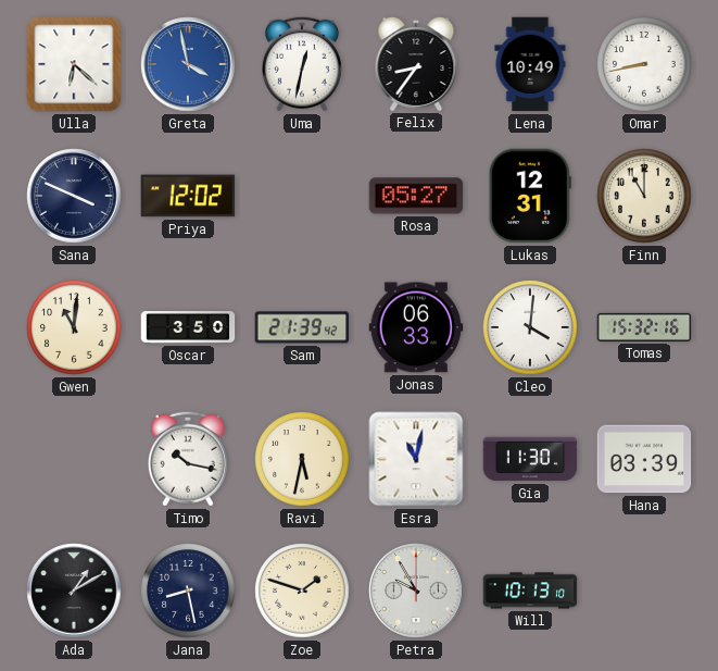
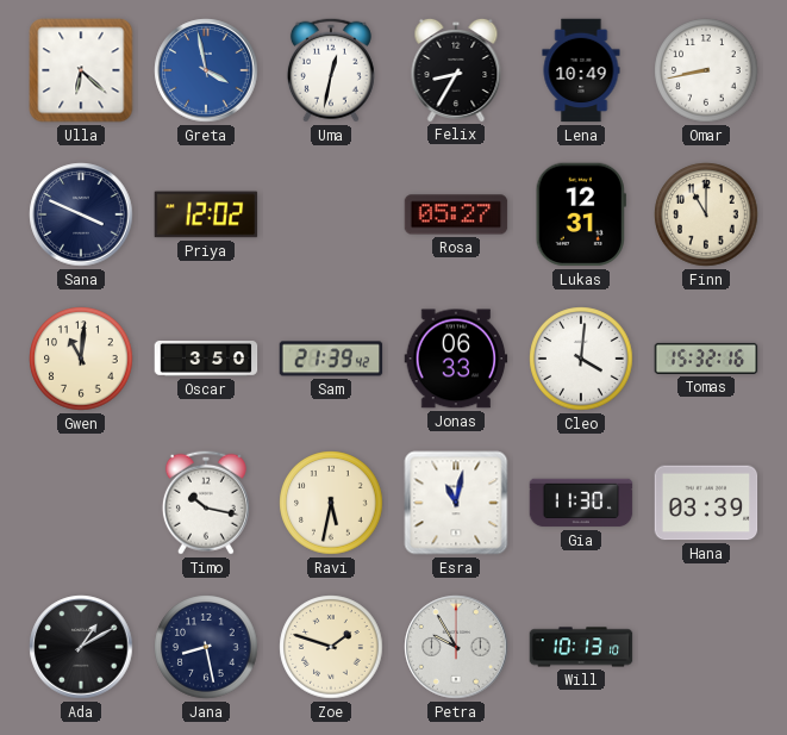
Felix: 8:36 -> 8:35
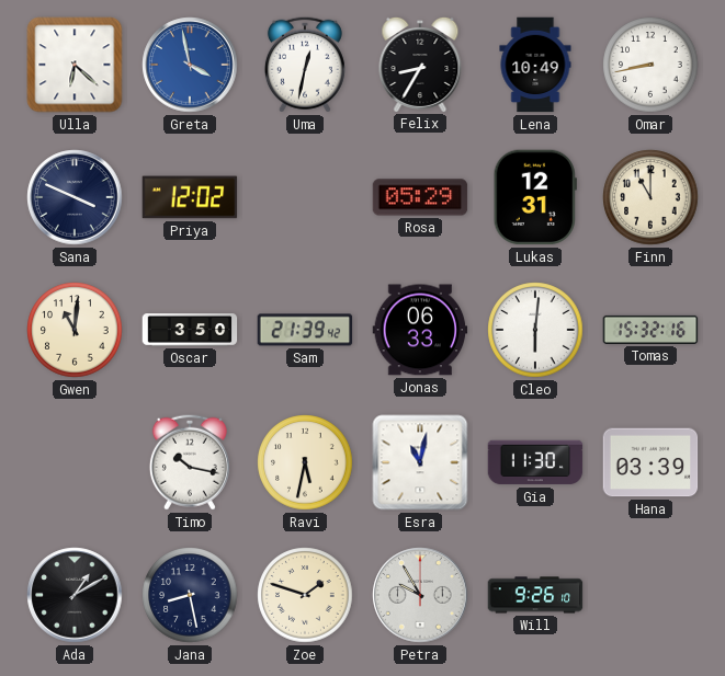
Rosa: 05:27 -> 05:29
Cleo: 4:01 -> 6:01
Will: 10:13 -> 9:26
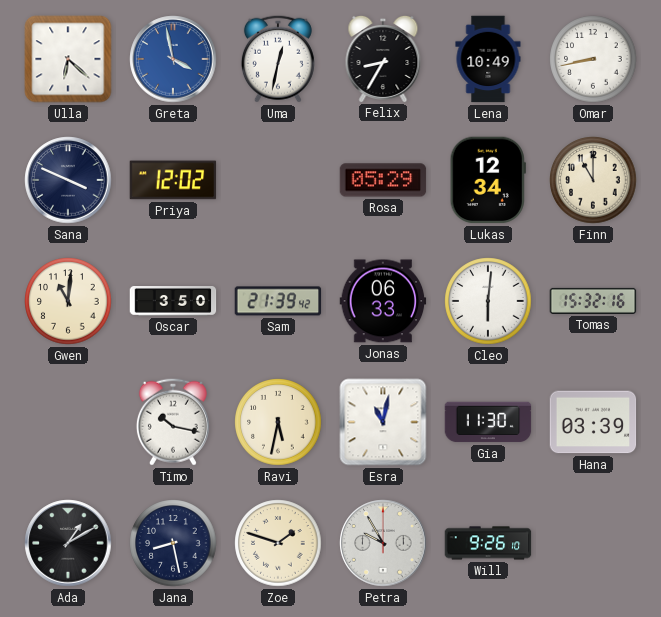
Lukas: 12:31 -> 12:34
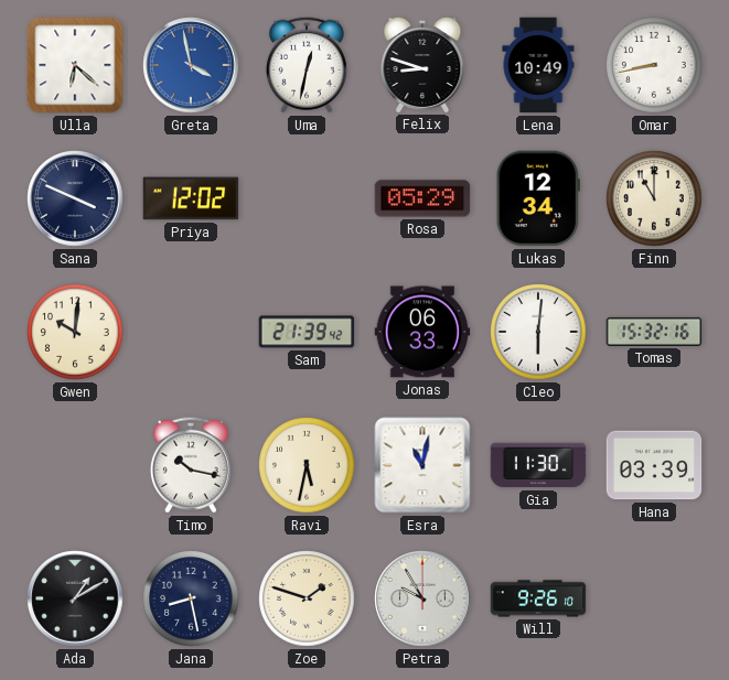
Felix: 8:35 -> 8:48
Gwen: 11:01 -> 10:01
Oscar: 3:50 -> none
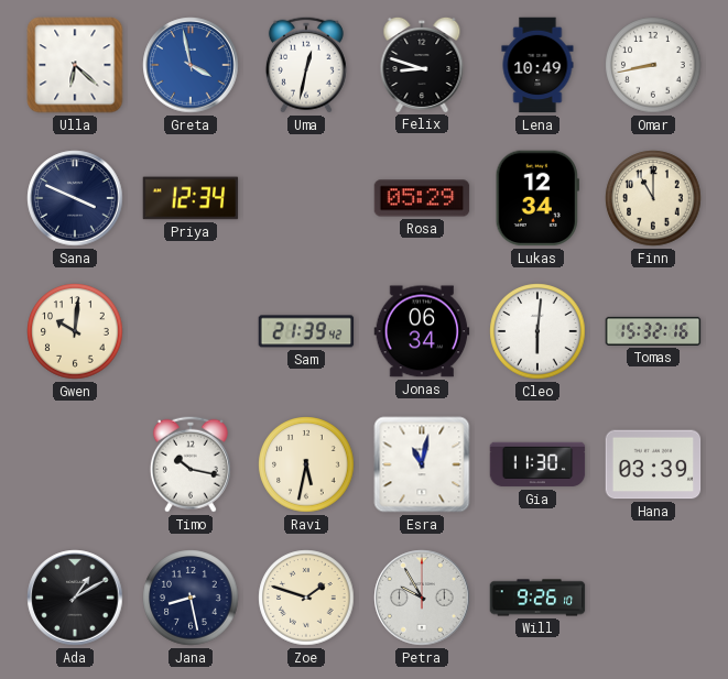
Priya: 12:02 -> 12:34
Jonas: 06:33 -> 06:34
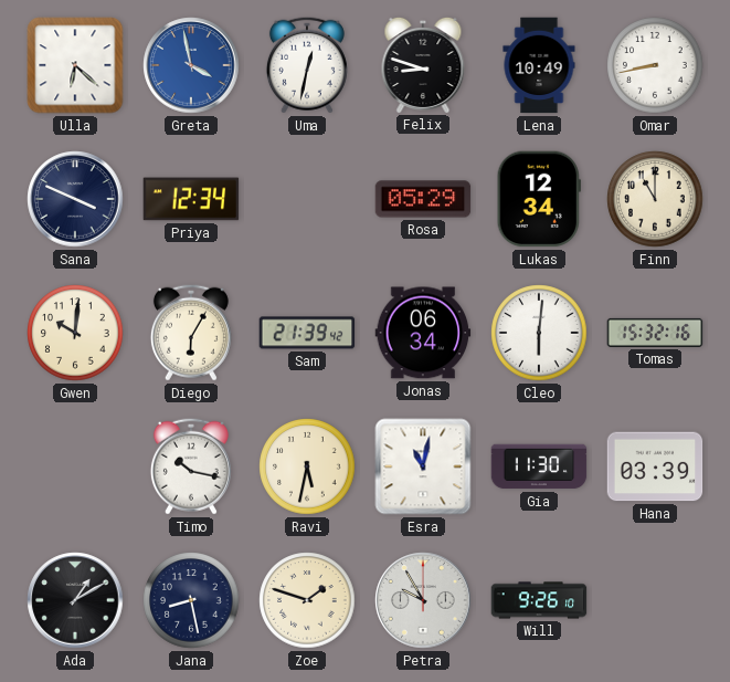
Diego: none -> 6:05
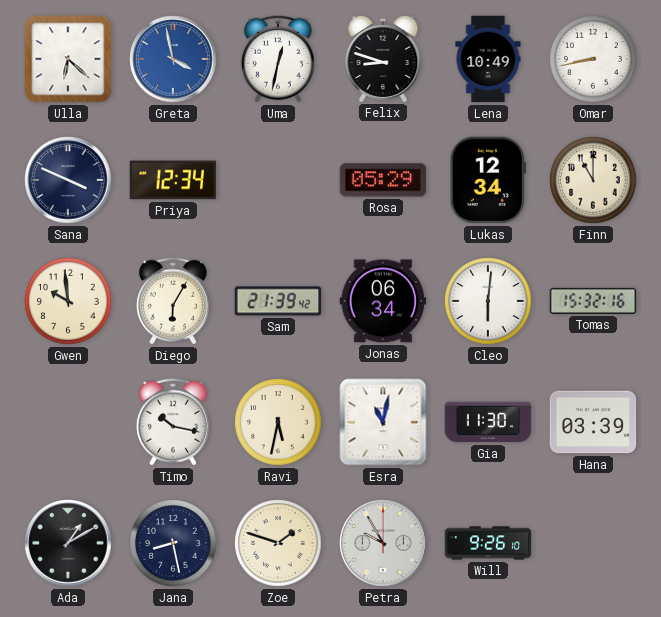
Gwen: 10:01 -> 9:59
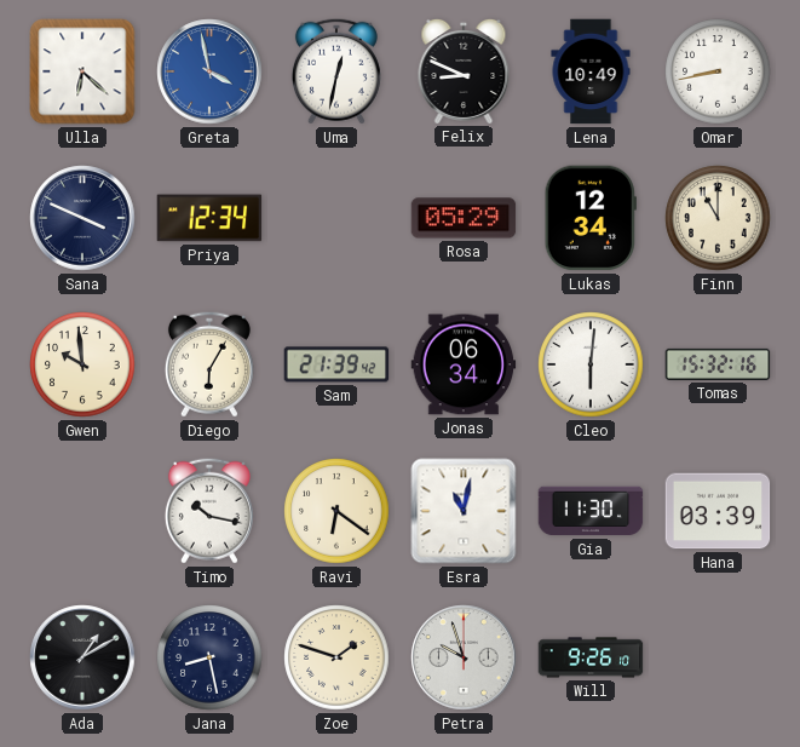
Felix: 8:48 -> 8:49
Ravi: 5:32 -> 6:21
Petra: 9:55 -> 9:57
